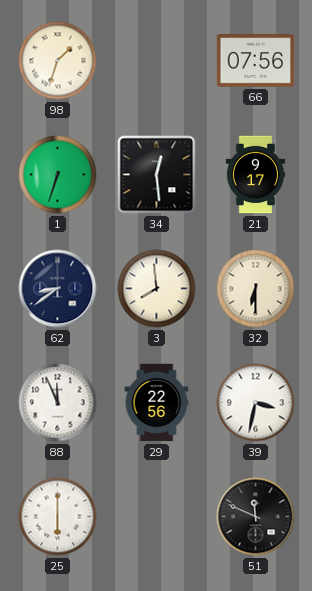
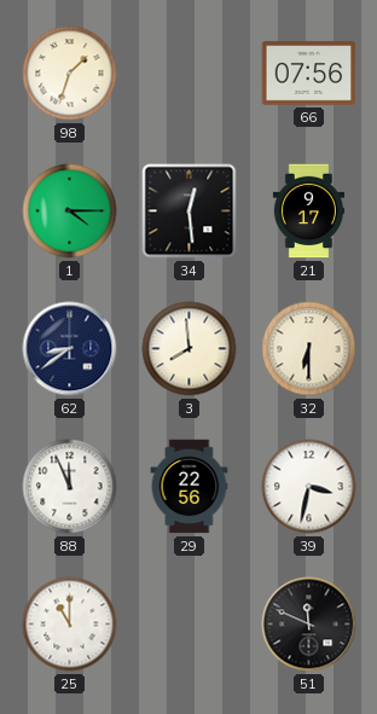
1: 6:33 -> 4:15
25: 6:00 -> 11:00
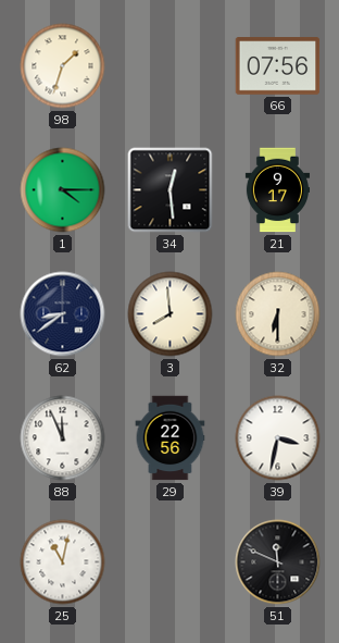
25: 11:00 -> 11:02
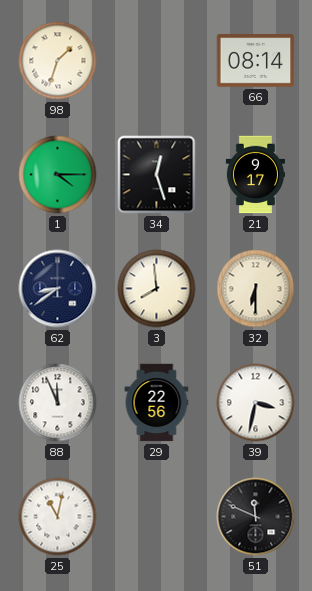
66: 07:56 -> 08:14
34: 12:29 -> 12:27
